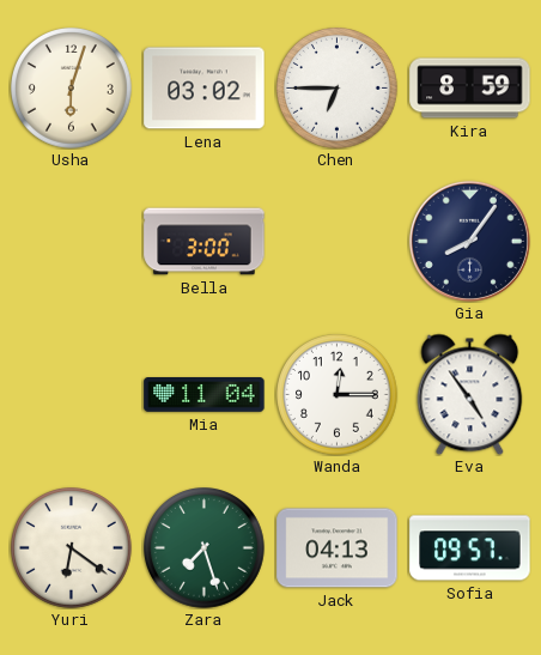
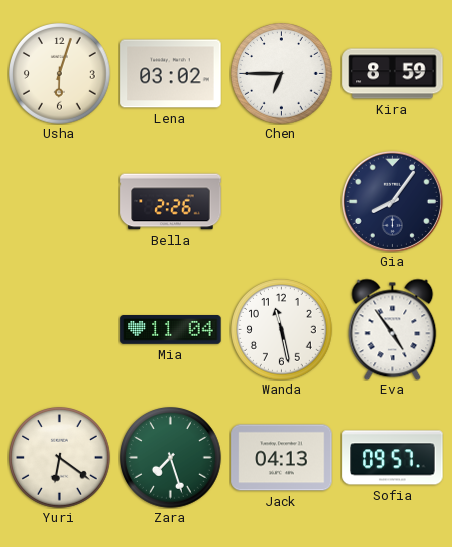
Bella: 3:00 -> 2:26
Wanda: 12:15 -> 11:28
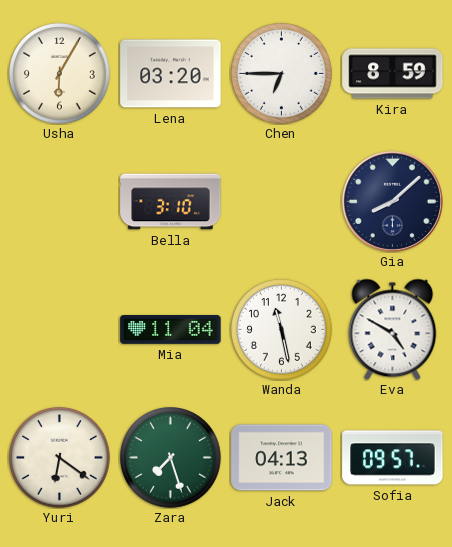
Usha: 6:03 -> 6:05
Lena: 03:02 -> 03:20
Bella: 2:26 -> 3:10
Gia: 8:06 -> 8:08
Eva: 4:54 -> 4:50
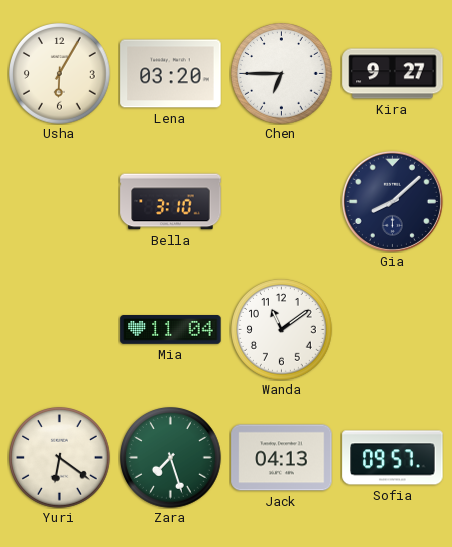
Kira: 8:59 -> 9:27
Wanda: 11:28 -> 11:09
Eva: 4:50 -> none
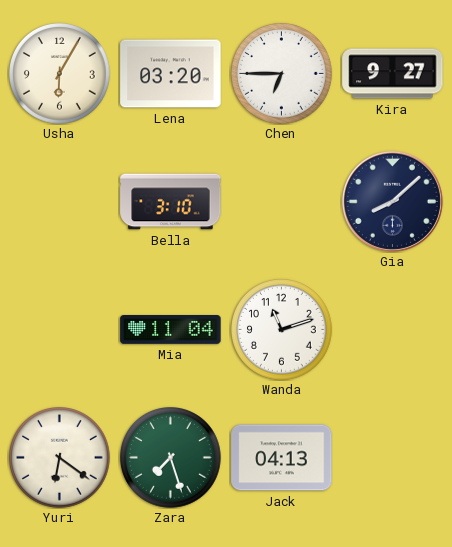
Wanda: 11:09 -> 11:12
Sofia: 09:57 -> none
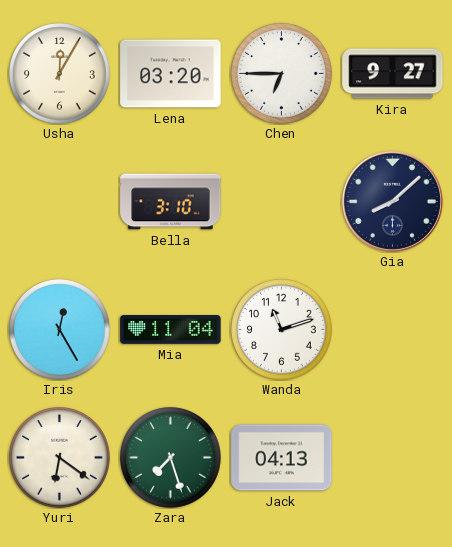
Usha: 6:05 -> 12:05
Iris: none -> 12:25
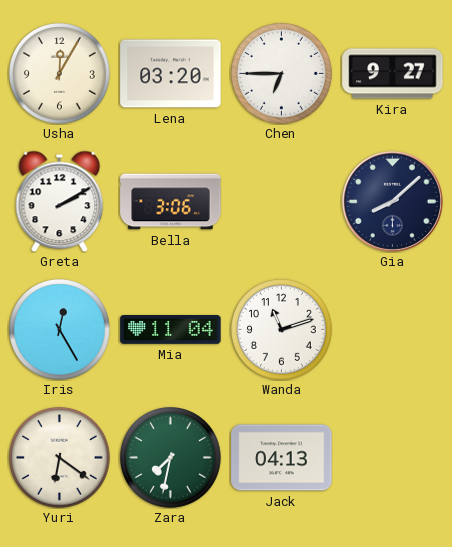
Greta: none -> 2:10
Bella: 3:10 -> 3:06
Zara: 7:27 -> 7:32
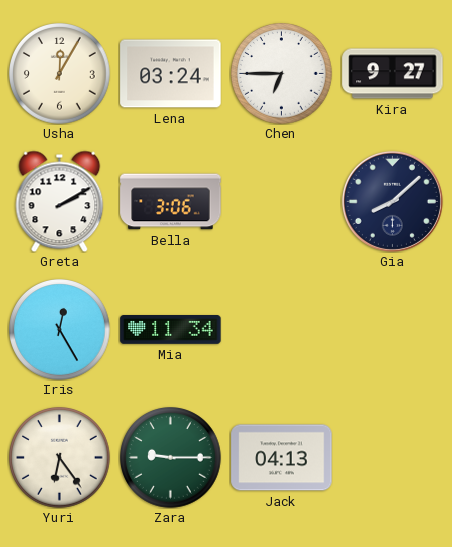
Lena: 03:20 -> 03:24
Mia: 11:04 -> 11:34
Wanda: 11:12 -> none
Yuri: 6:21 -> 6:24
Zara: 7:32 -> 9:15
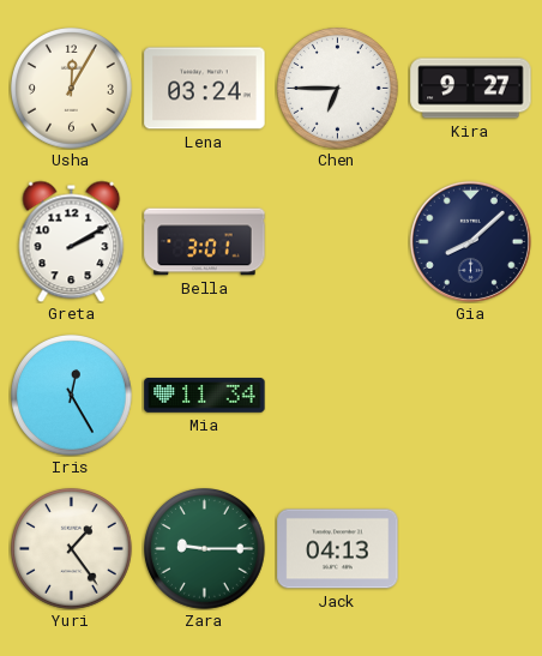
Bella: 3:06 -> 3:01
Yuri: 6:24 -> 1:24
